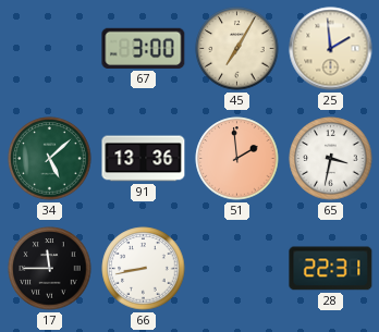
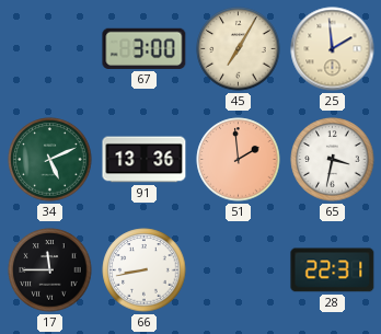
34: 5:08 -> 5:11
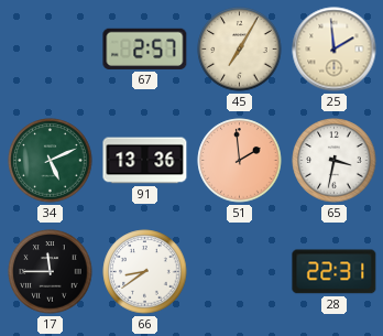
67: 3:00 -> 2:57
66: 8:43 -> 8:39
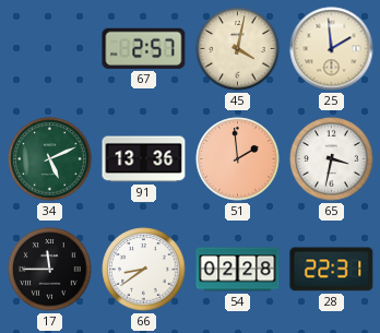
45: 7:05 -> 4:02
54: none -> 02:28
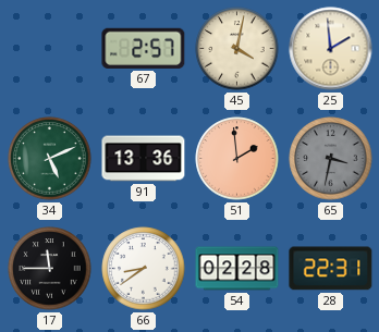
65 dial: white -> grey
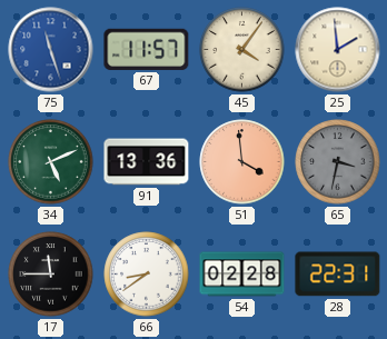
75: none -> 11:27
67: 2:57 -> 11:57
45: 4:02 -> 4:06
51: 1:59 -> 3:59
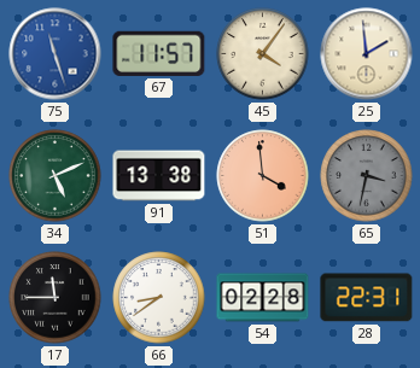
91: 13:36 -> 13:38
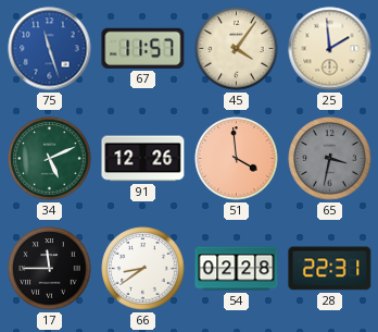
91: 13:38 -> 12:26
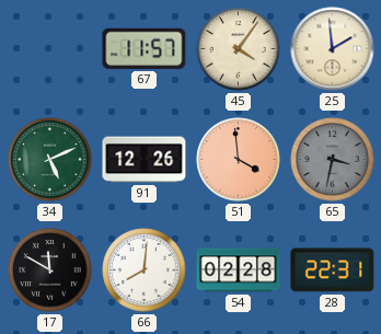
75: 11:27 -> none
17: 11:45 -> 11:50
66: 8:39 -> 8:01
